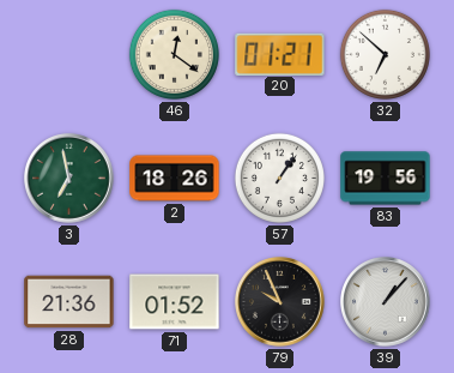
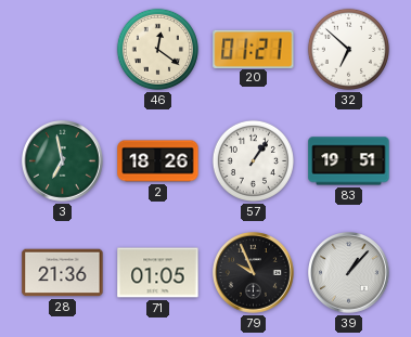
83: 19:56 -> 19:51
71: 01:52 -> 01:05
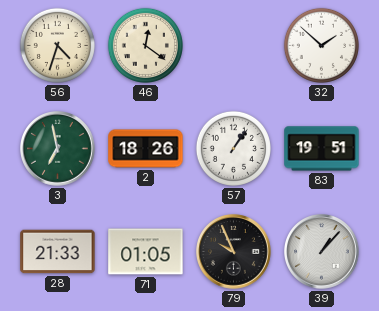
56: none -> 4:33
20: 01:21 -> none
32: 6:52 -> 1:52
28: 21:36 -> 21:33
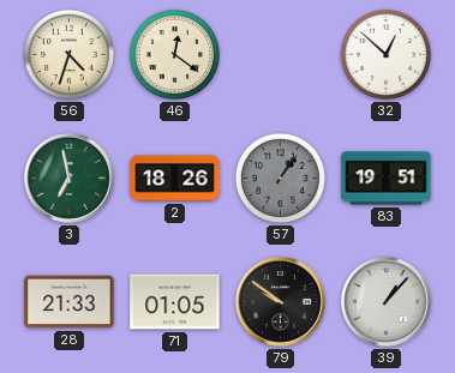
32: 1:52 -> 12:52
57 dial: white -> grey
79: 9:56 -> 9:51
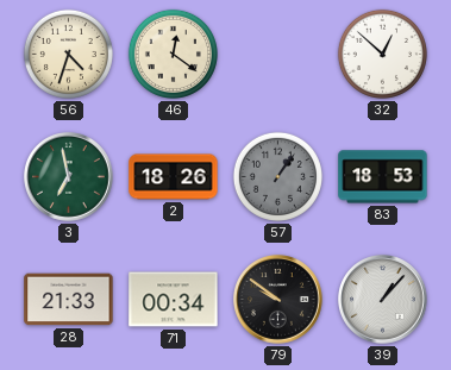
83: 19:51 -> 18:53
71: 01:05 -> 00:34
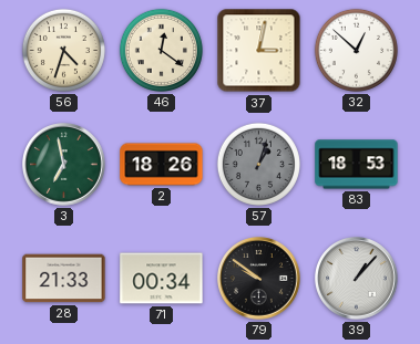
37: none -> 3:02
57: 1:06 -> 1:03
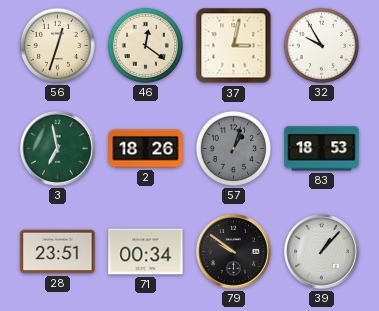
56: 4:33 -> 12:33
32: 12:52 -> 9:55
28: 21:33 -> 23:51
